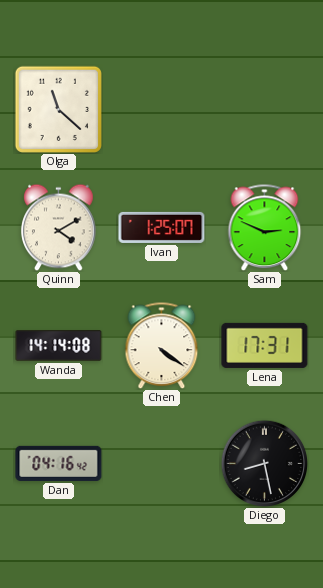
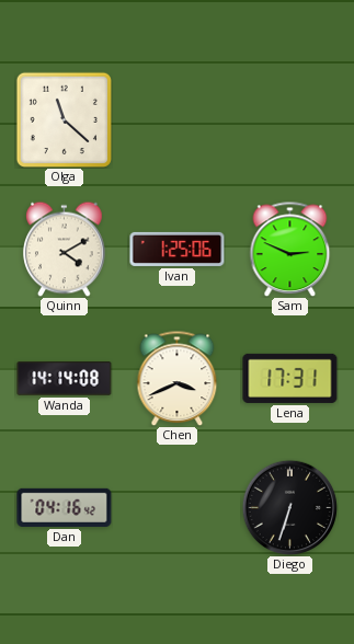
Ivan: 1:25:07 -> 1:25:06
Chen: 4:21 -> 3:41
Diego: 8:28 -> 6:33
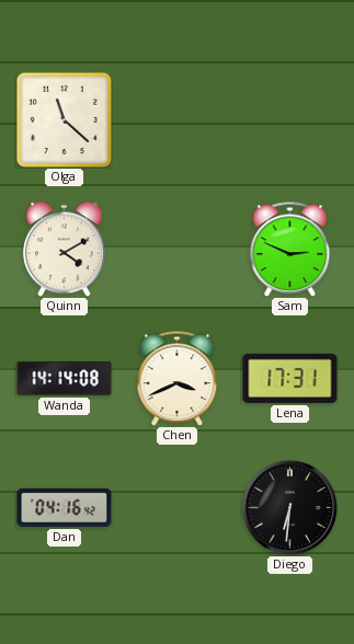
Ivan: 1:25 -> none
Diego: 6:33 -> 6:31
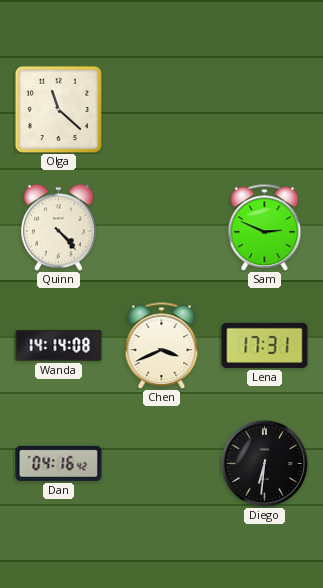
Quinn: 4:10 -> 4:23
